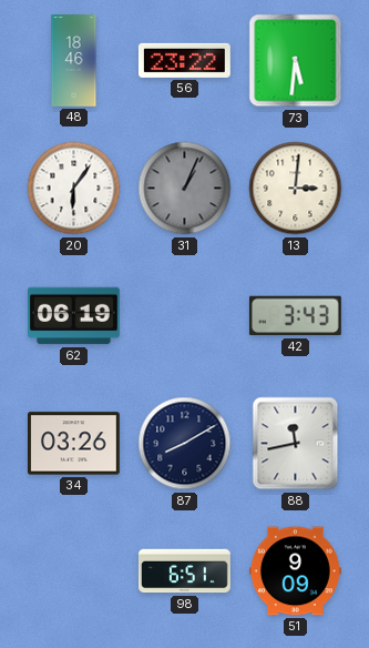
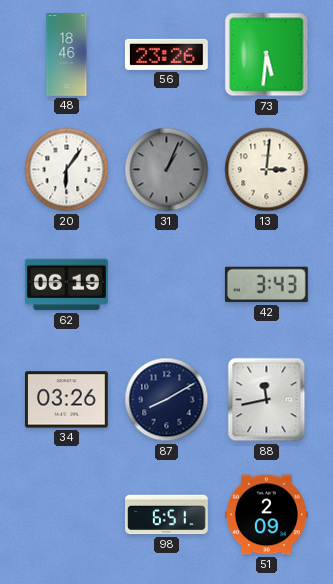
56: 23:22 -> 23:26
51: 9:09 -> 2:09
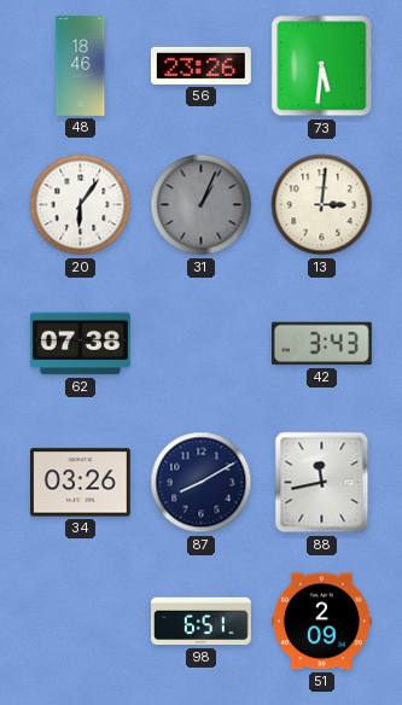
62: 06:19 -> 07:38
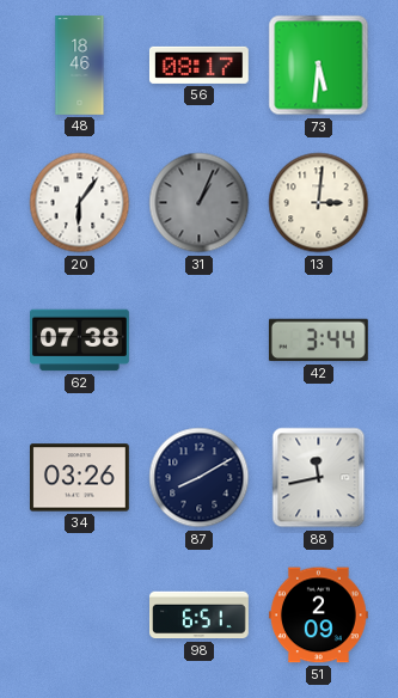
56: 23:26 -> 08:17
42: 3:43 -> 3:44
